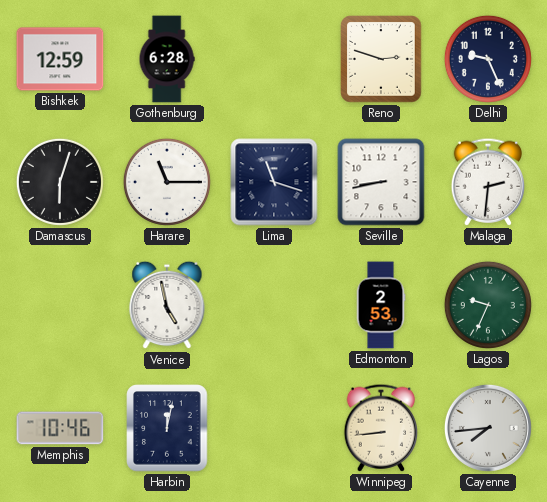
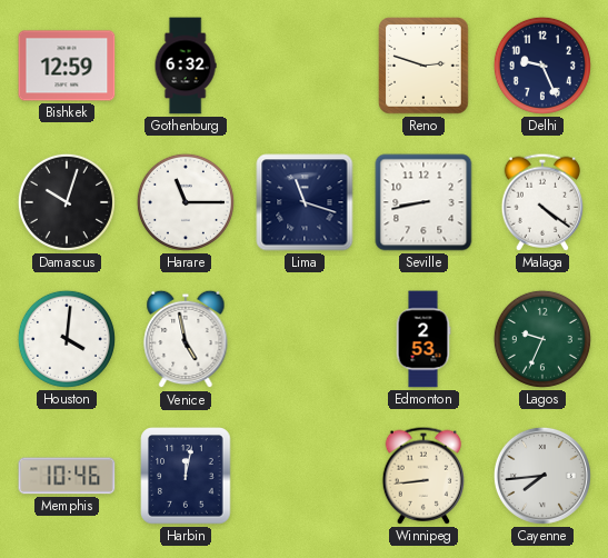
Gothenburg: 6:28 -> 6:32
Damascus: 6:03 -> 10:03
Malaga: 2:31 -> 4:21
Houston: none -> 4:01
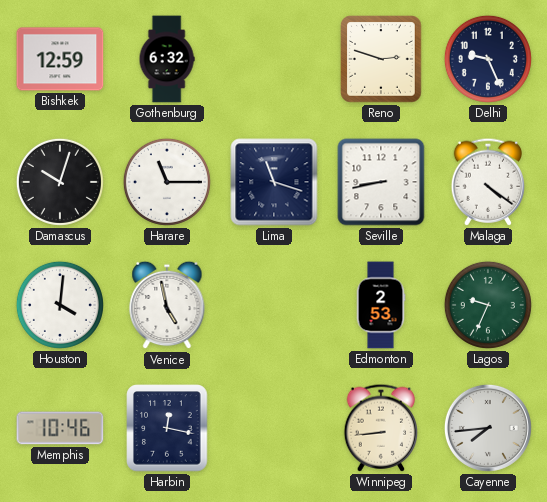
Harbin: 12:02 -> 12:17
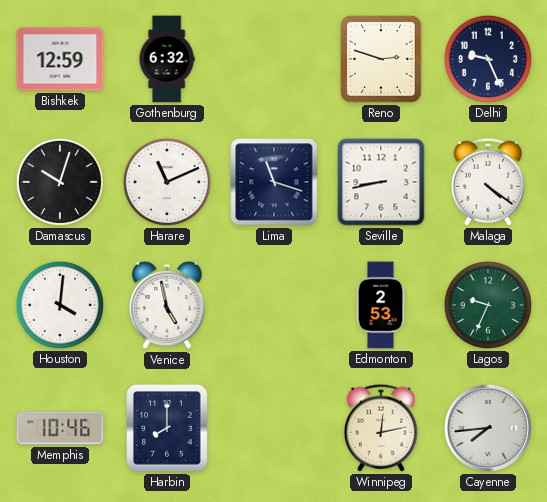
Harare: 11:15 -> 11:11
Harbin: 12:17 -> 8:00
Winnipeg: 8:44 -> 12:13
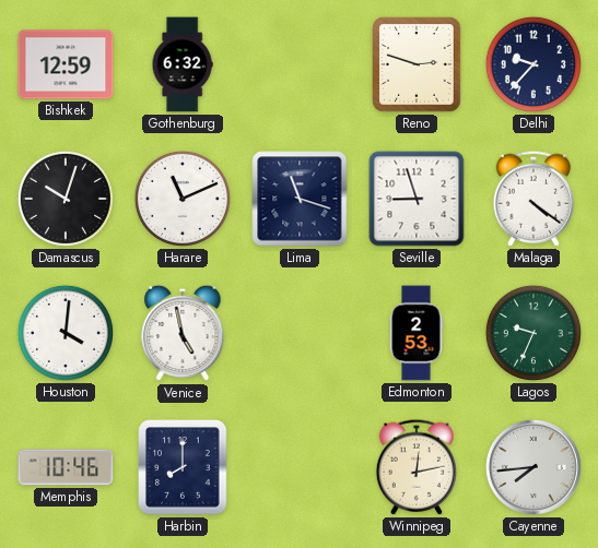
Delhi: 9:26 -> 9:37
Seville: 8:43 -> 8:57
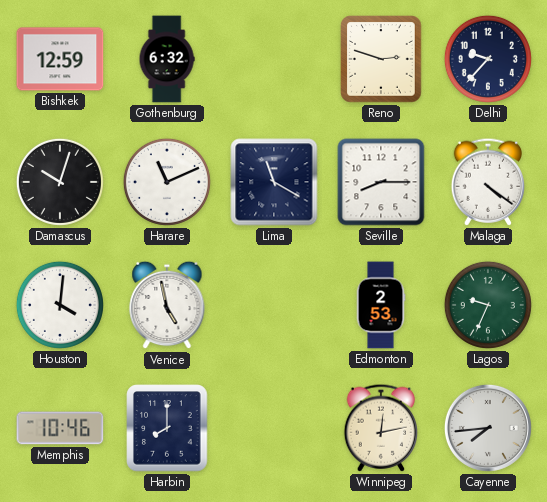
Lima: 11:18 -> 11:20
Seville: 8:57 -> 8:15
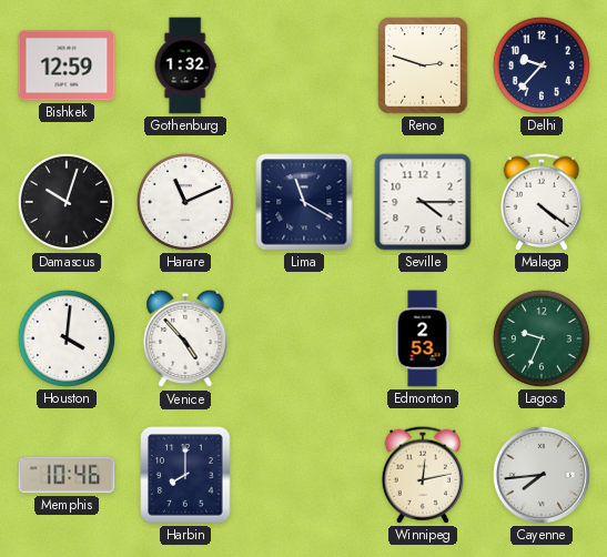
Gothenburg: 6:32 -> 1:32
Seville: 8:15 -> 4:15
Venice: 4:58 -> 4:53
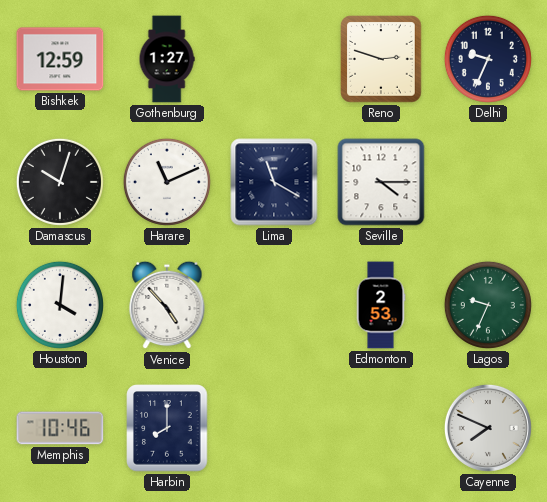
Gothenburg: 1:32 -> 1:27
Delhi: 9:37 -> 9:34
Malaga: 4:21 -> none
Winnipeg: 12:13 -> none
Cayenne: 7:44 -> 7:49
